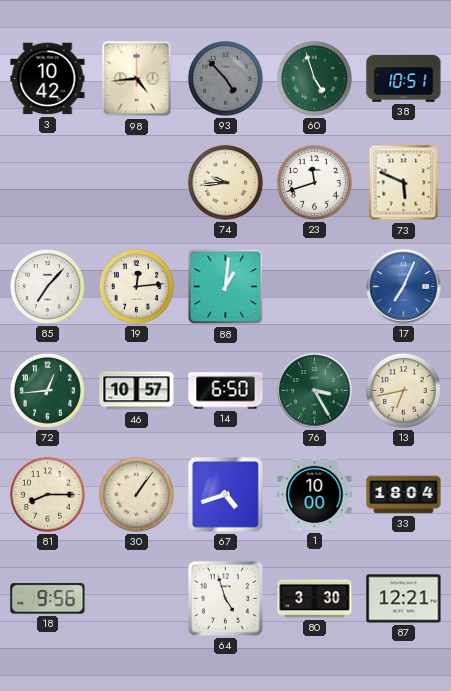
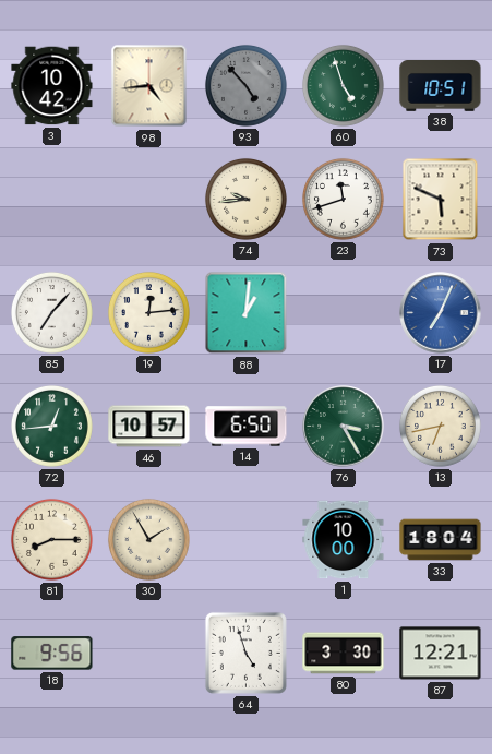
30: 1:06 -> 1:55
67: 4:42 -> none
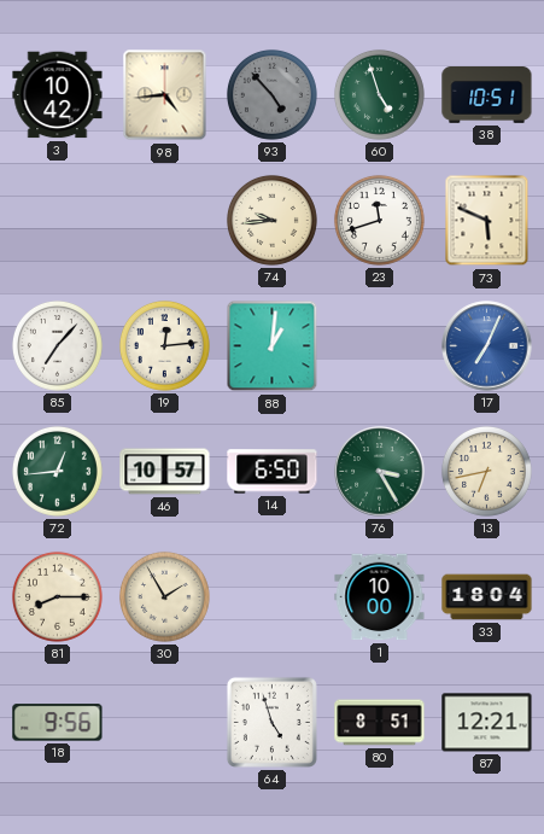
80: 3:30 -> 8:51
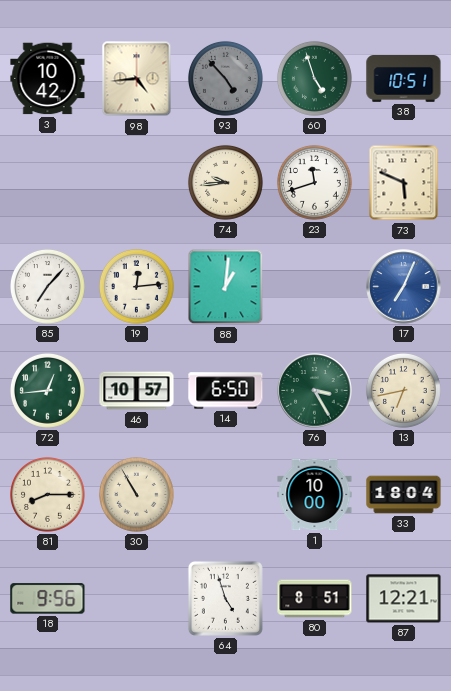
30: 1:55 -> 10:55
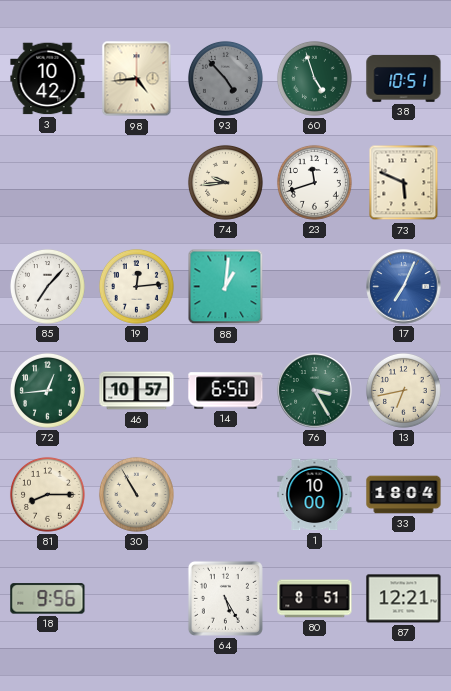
64: 4:57 -> 5:25
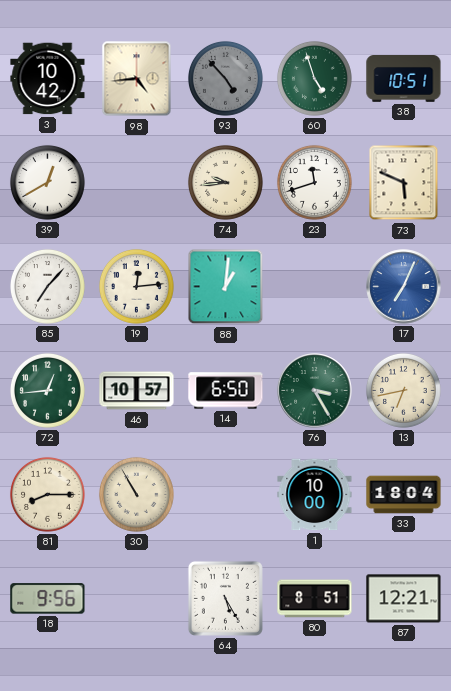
39: none -> 12:40
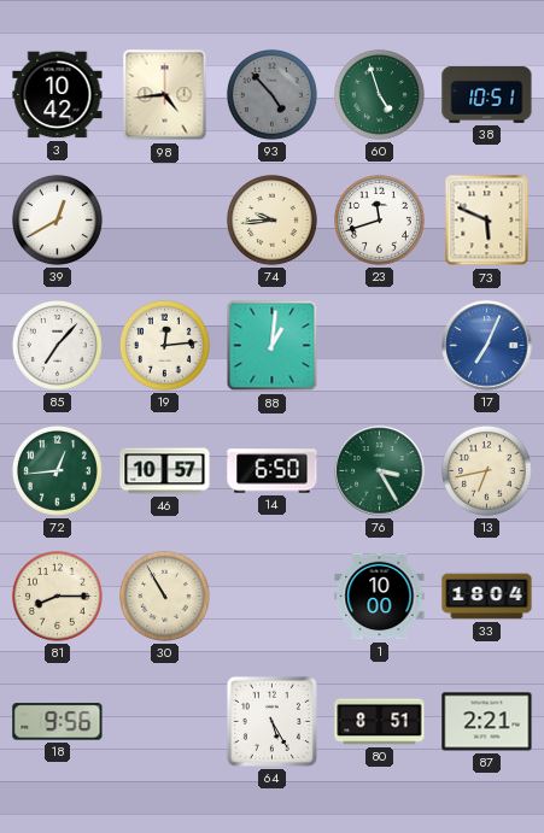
87: 12:21 -> 2:21
